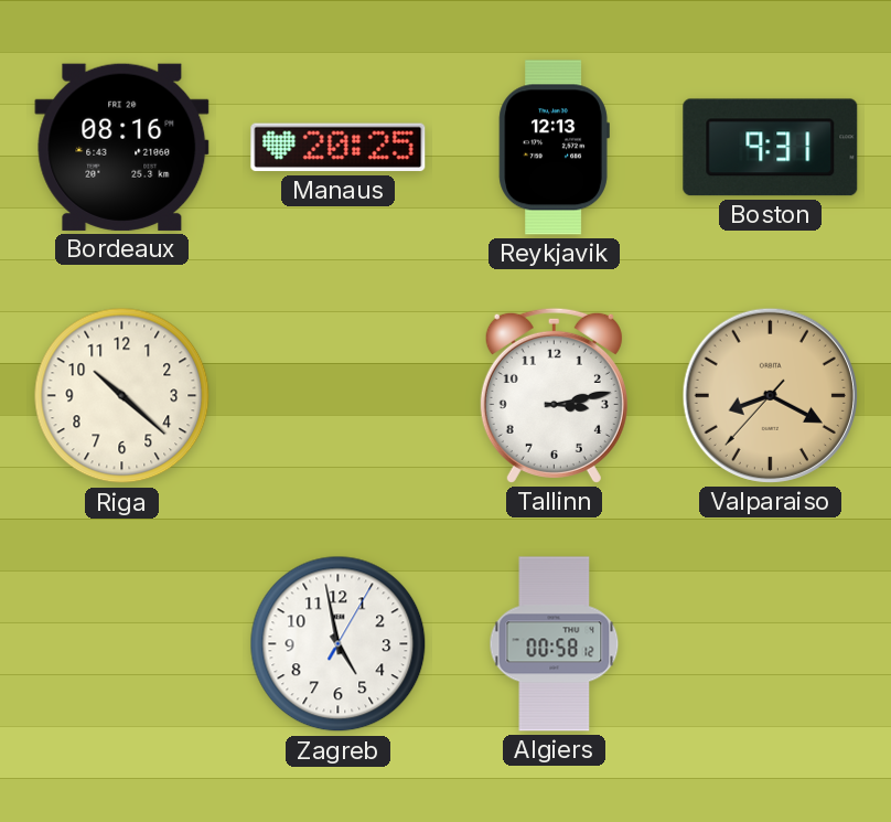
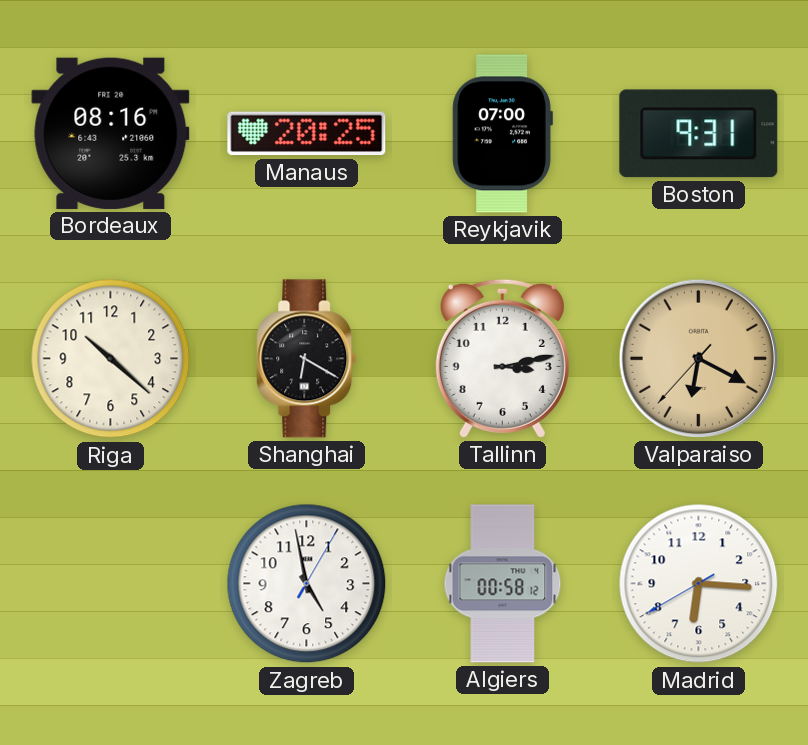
Reykjavik: 12:13 -> 07:00
Shanghai: none -> 6:20
Valparaiso: 8:19 -> 6:19
Madrid: none -> 6:15
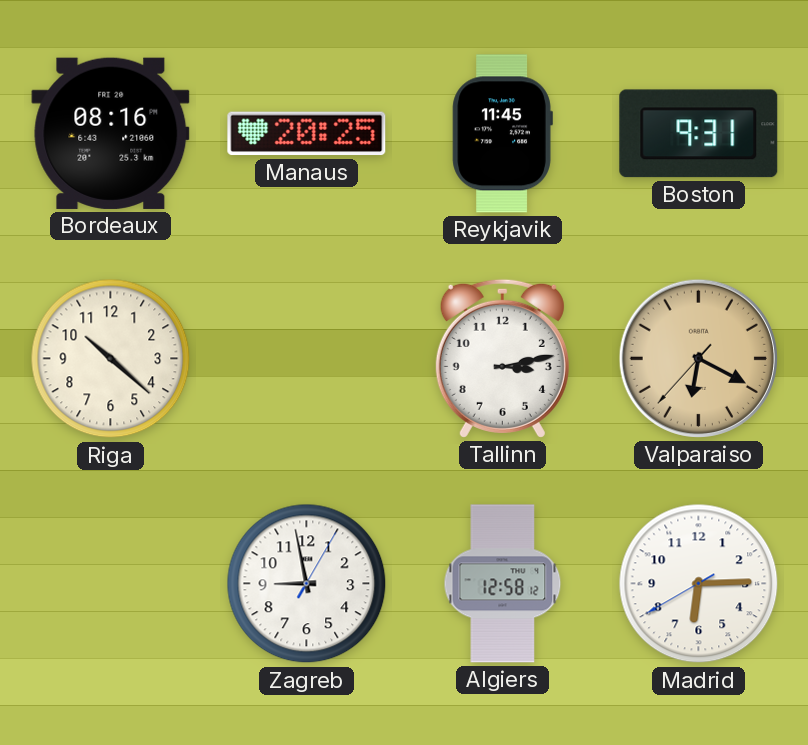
Reykjavik: 07:00 -> 11:45
Shanghai: 6:20 -> none
Zagreb: 4:58 -> 8:58
Algiers: 00:58 -> 12:58
Madrid: 6:15 -> 6:14
